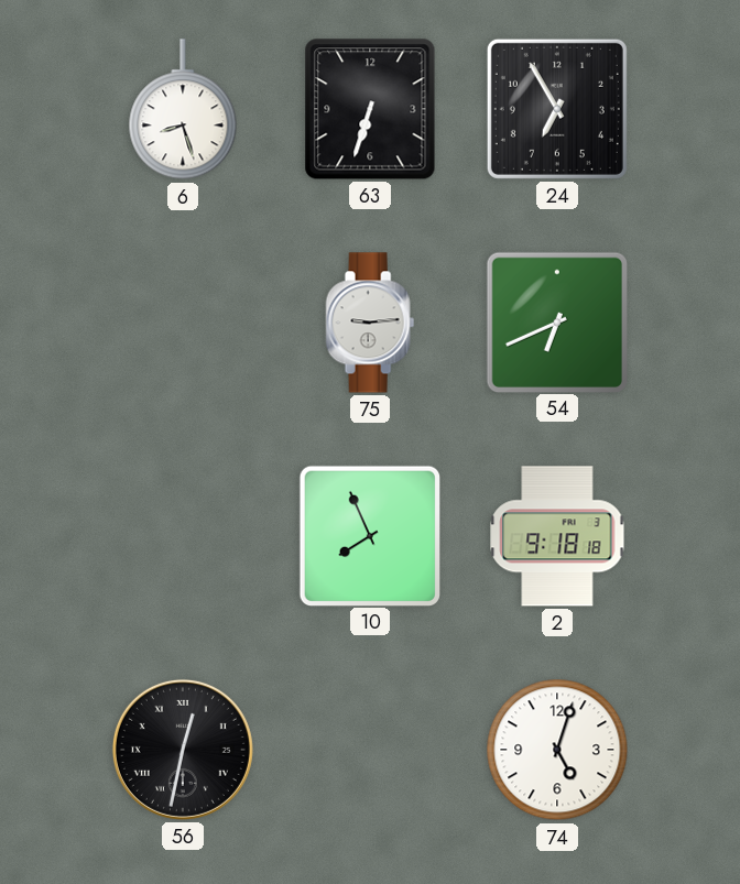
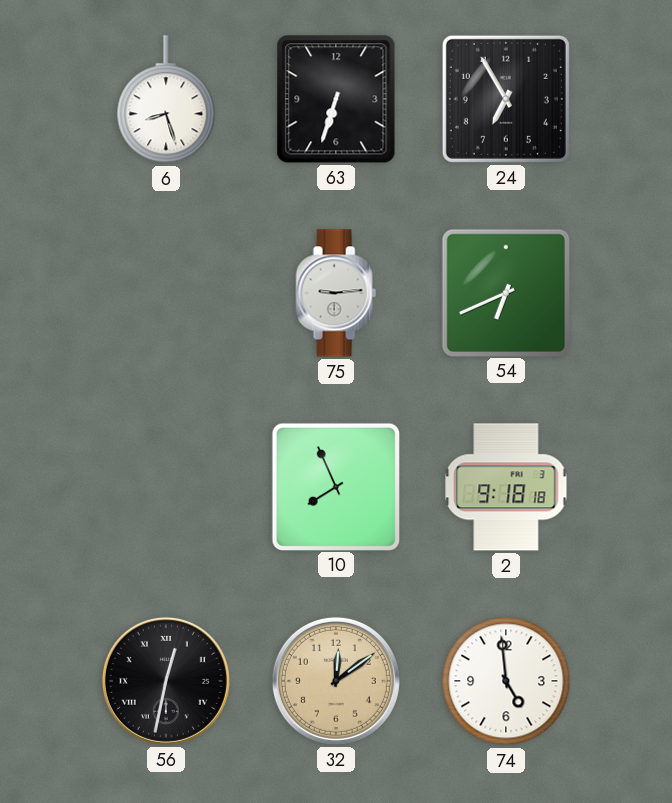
32: none -> 12:09
74: 5:03 -> 4:59
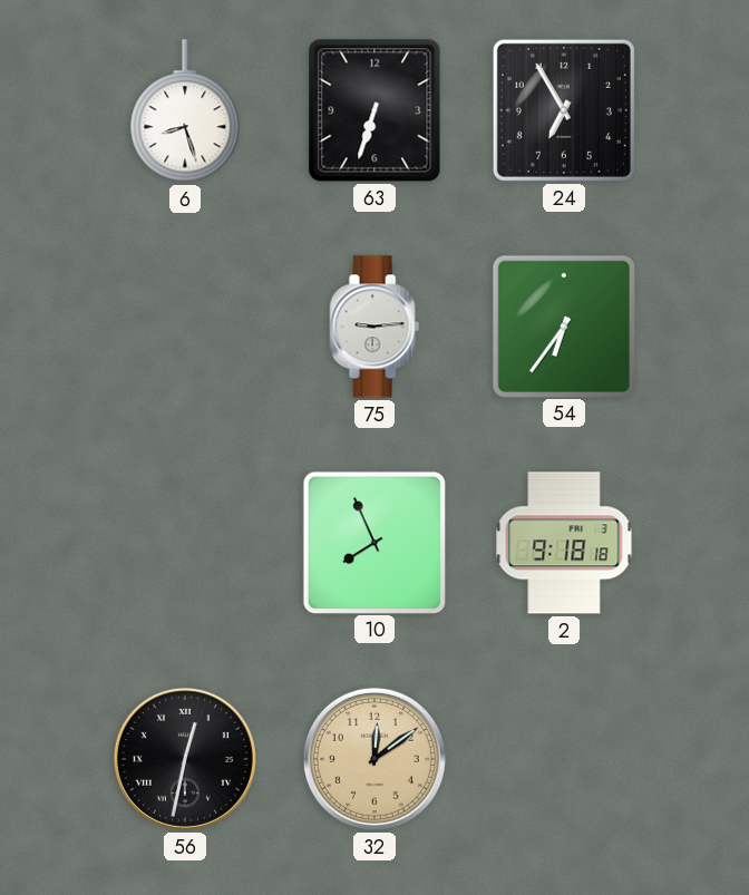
54: 6:41 -> 6:36
74: 4:59 -> none
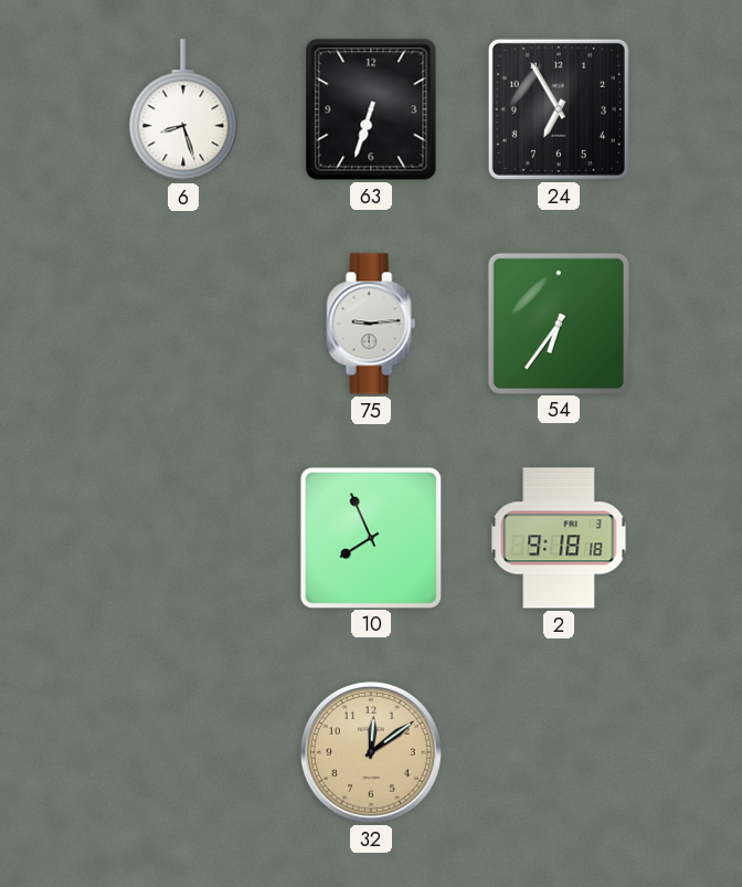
56: 12:32 -> none
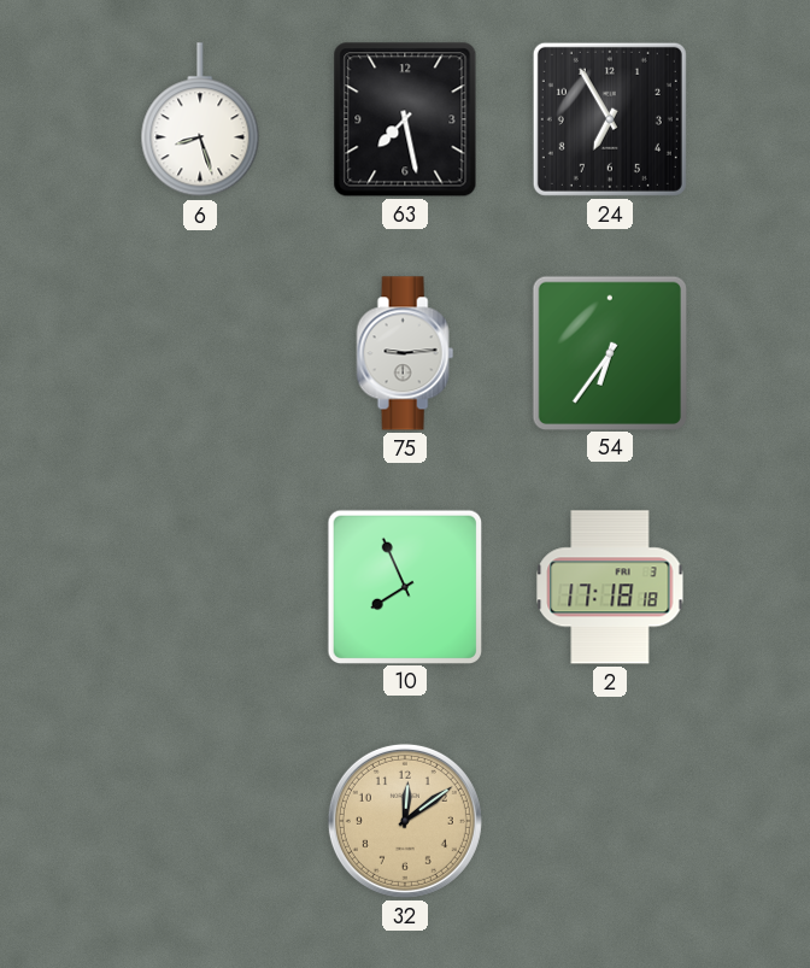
63: 6:33 -> 7:28
2: 9:18 -> 17:18
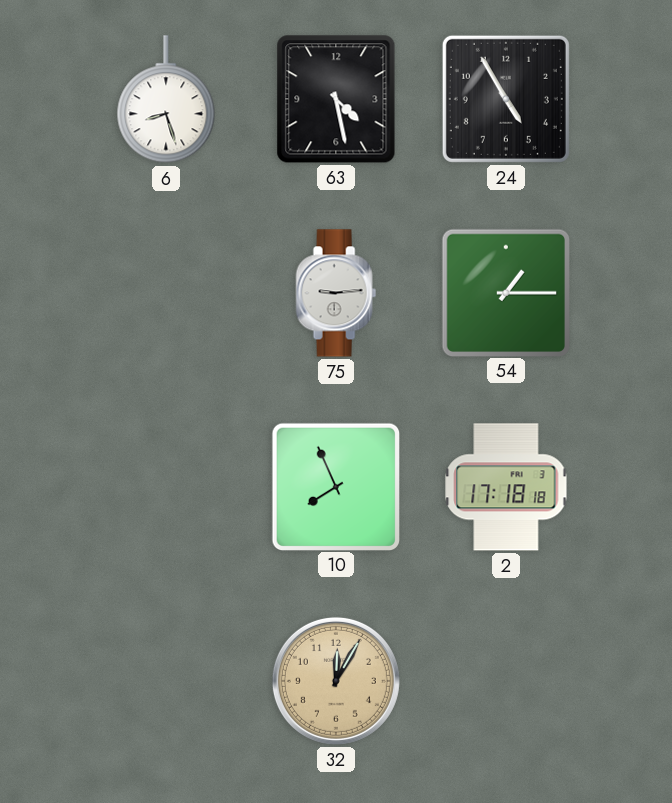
63: 7:28 -> 4:28
24: 6:55 -> 4:55
54: 6:36 -> 1:15
32: 12:09 -> 12:05
